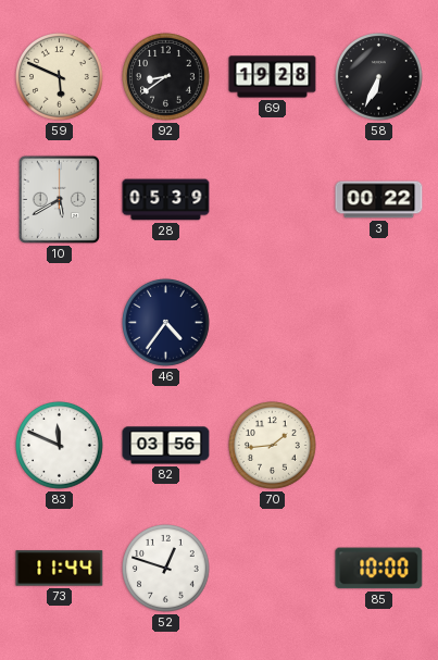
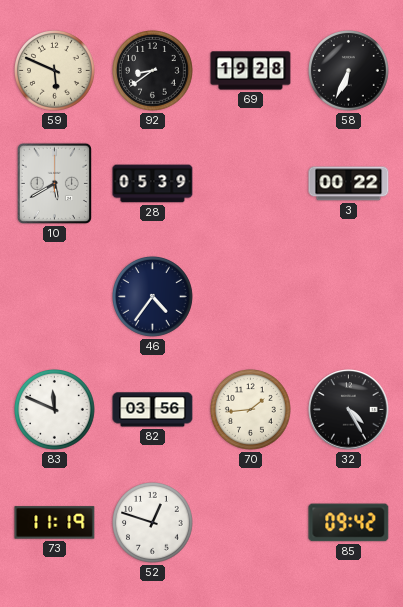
32: none -> 4:25
73: 11:44 -> 11:19
85: 10:00 -> 09:42
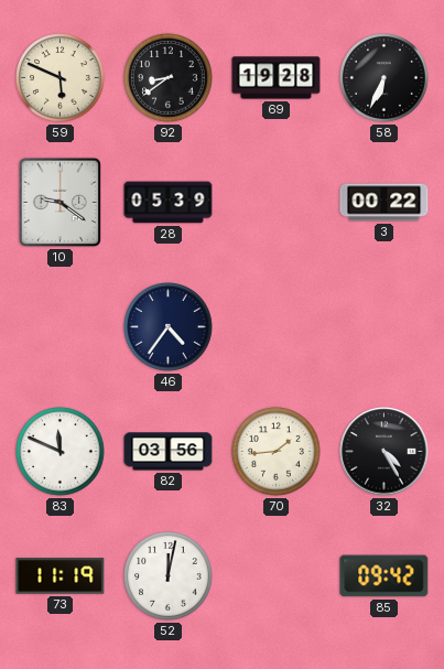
10: 5:40 -> 9:21
52: 12:48 -> 12:02
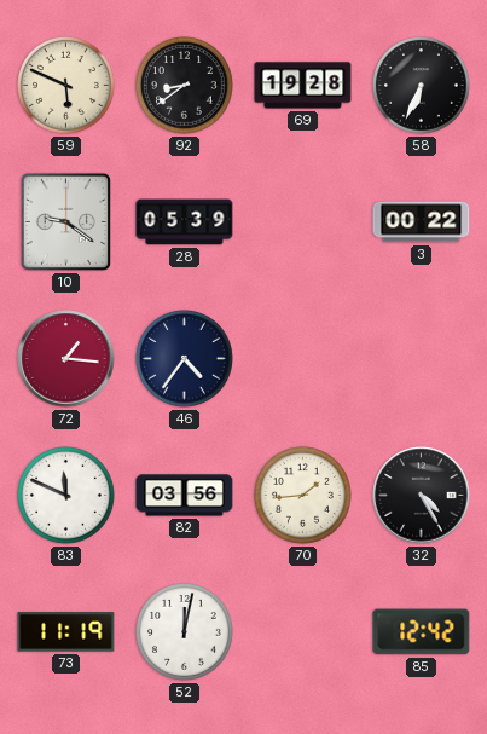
72: none -> 1:16
85: 09:42 -> 12:42
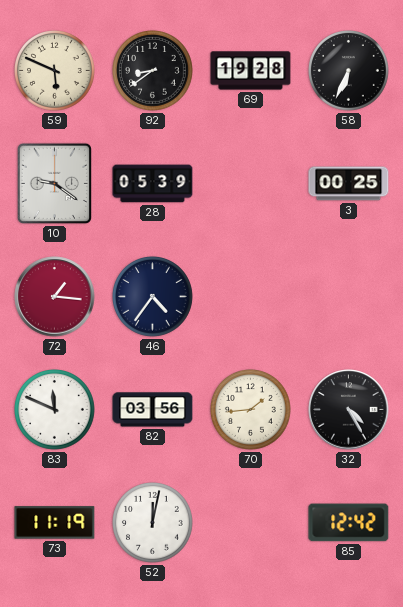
3: 00:22 -> 00:25
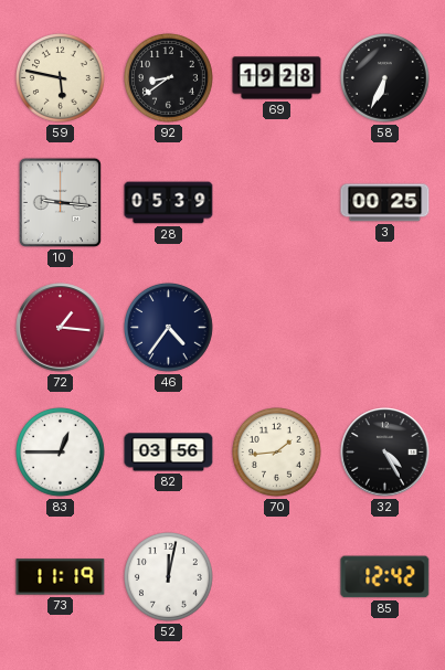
59: 5:49 -> 5:47
10: 9:21 -> 9:16
83: 11:49 -> 12:45
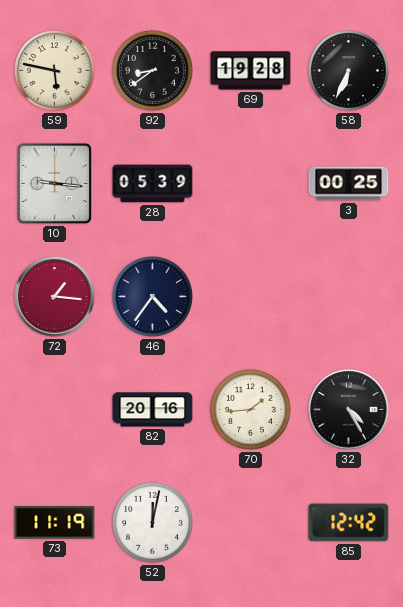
83: 12:45 -> none
82: 03:56 -> 20:16
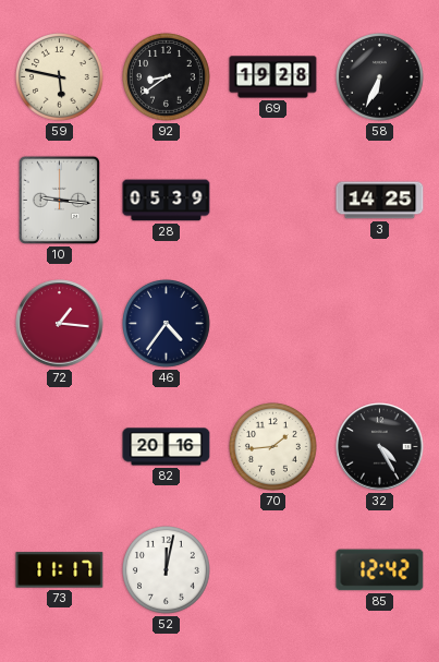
3: 00:25 -> 14:25
73: 11:19 -> 11:17
